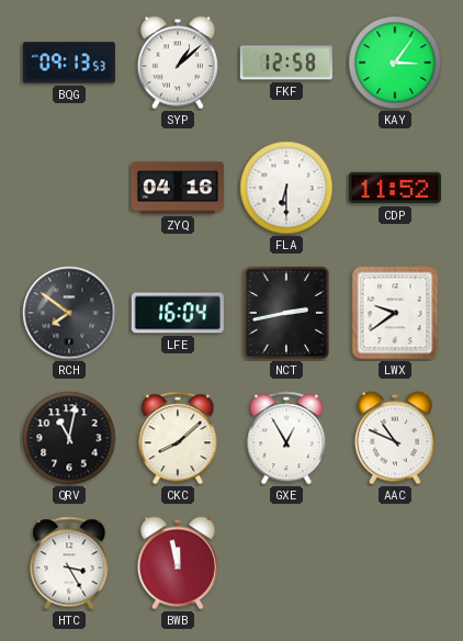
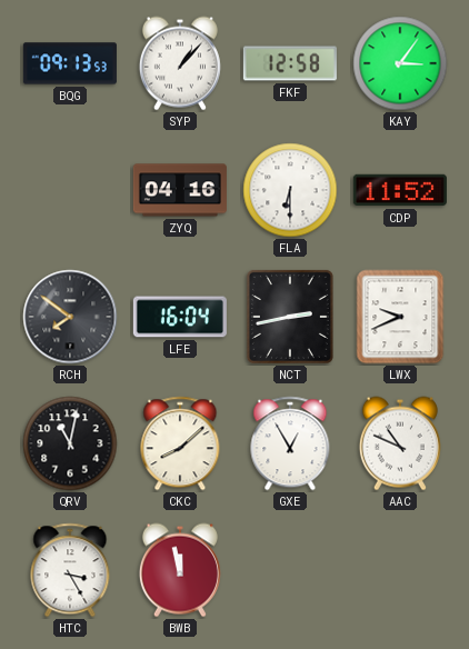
SYP: 1:08 -> 1:07
LWX: 9:39 -> 9:41
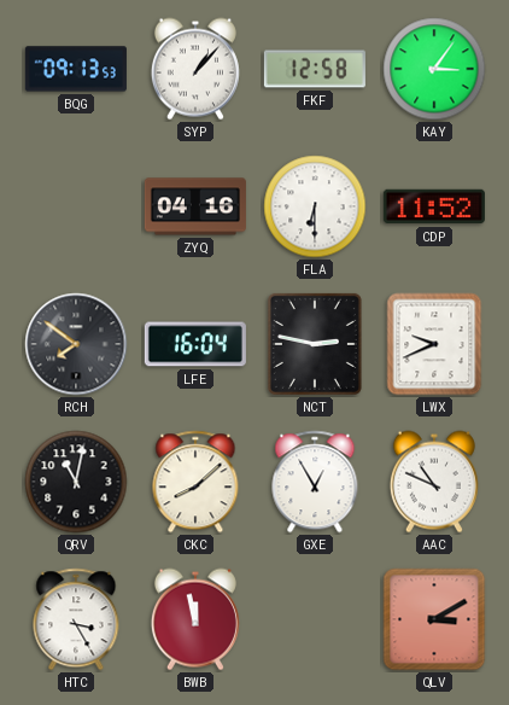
NCT: 2:43 -> 2:47
QLV: none -> 3:10
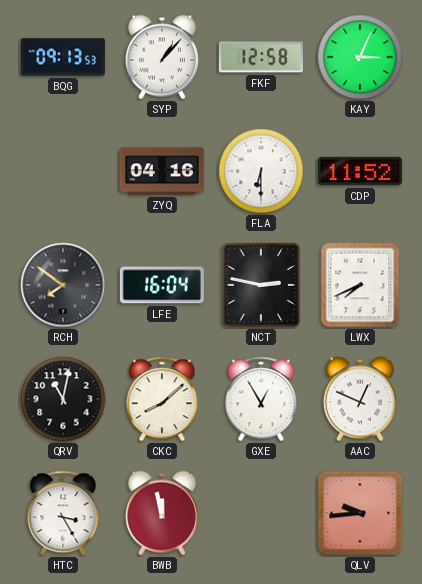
KAY: 3:06 -> 3:04
LWX: 9:41 -> 7:41
AAC: 10:49 -> 12:49
QLV: 3:10 -> 9:44
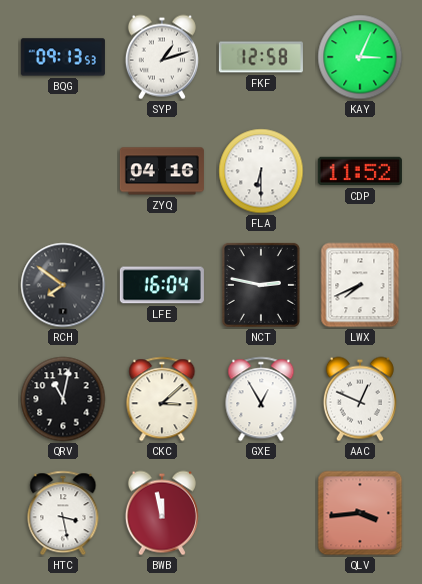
SYP: 1:07 -> 1:12
CKC: 8:08 -> 3:08
HTC: 3:25 -> 3:28
QLV: 9:44 -> 3:44
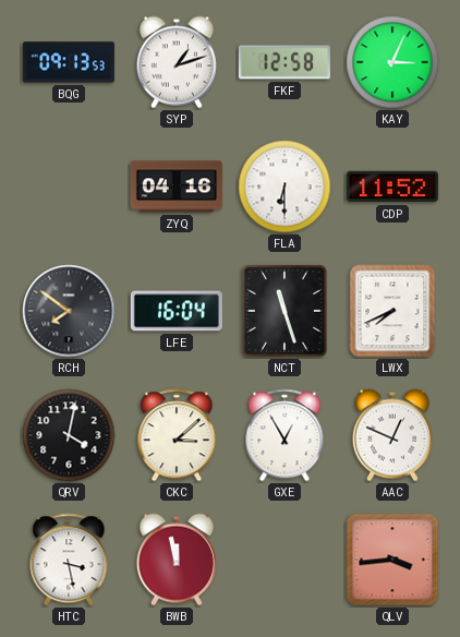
NCT: 2:47 -> 11:27
QRV: 11:02 -> 4:02
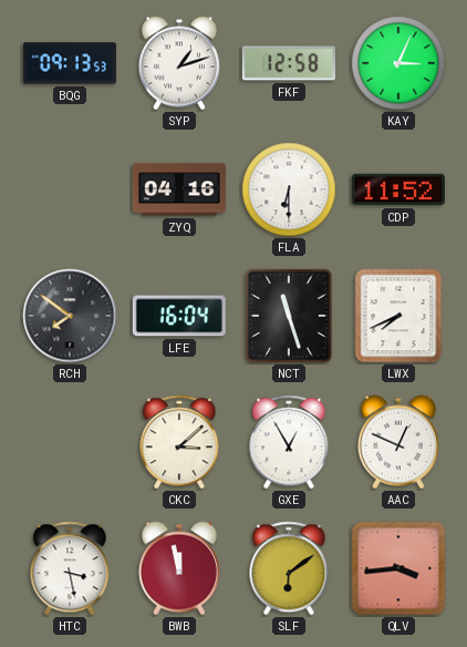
QRV: 4:02 -> none
SLF: none -> 6:09
